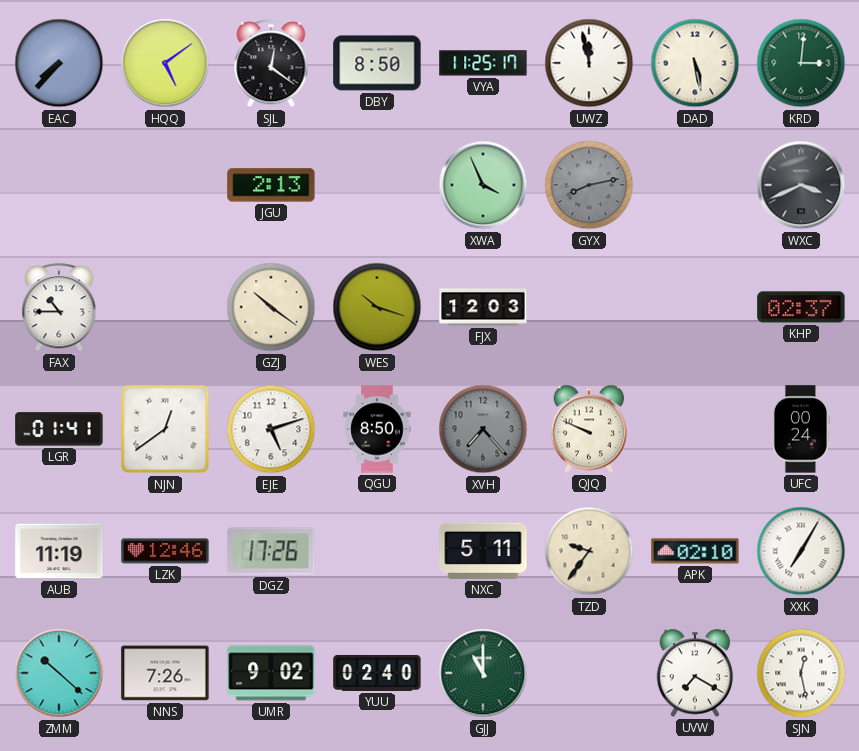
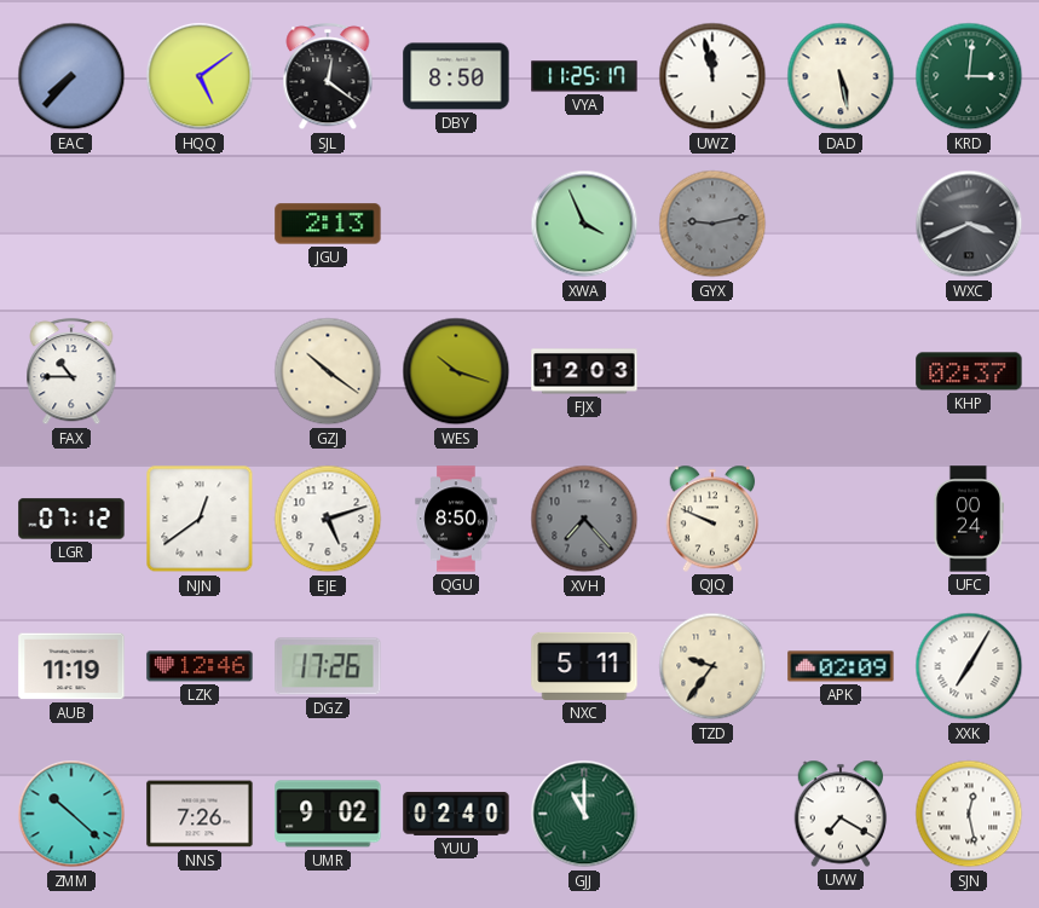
GYX: 8:13 -> 9:13
LGR: 01:41 -> 07:12
APK: 02:10 -> 02:09
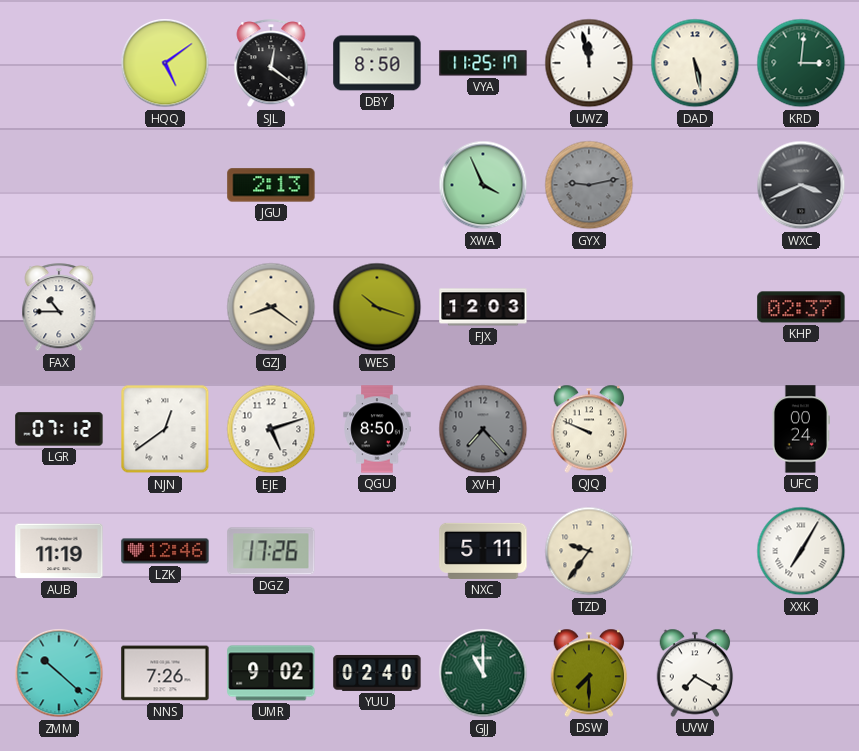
EAC: 7:37 -> none
GZJ: 10:21 -> 8:21
APK: 02:09 -> none
DSW: none -> 7:30
SJN: 12:28 -> none
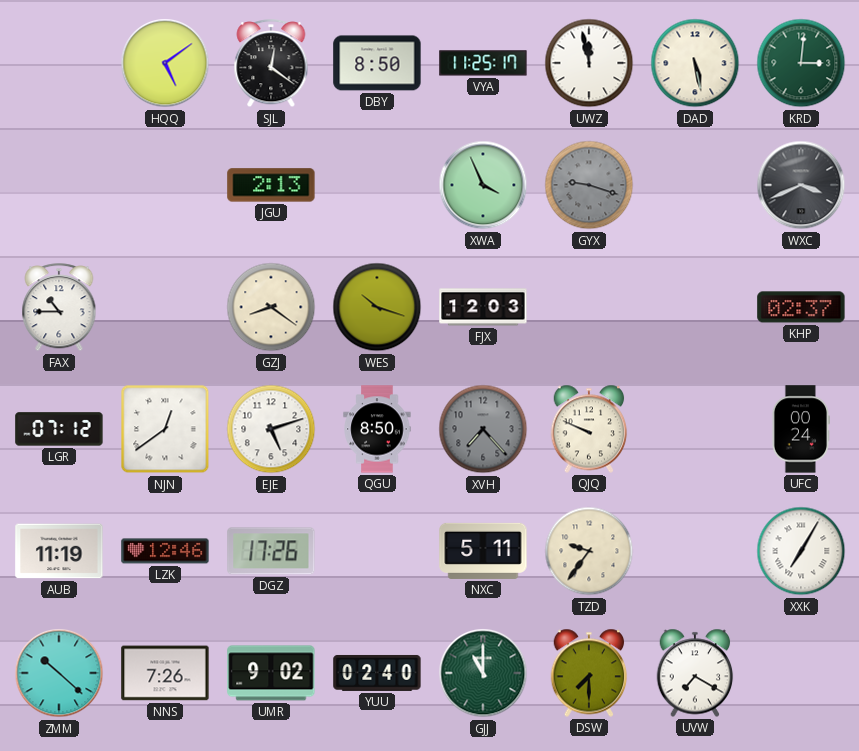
GYX: 9:13 -> 9:18
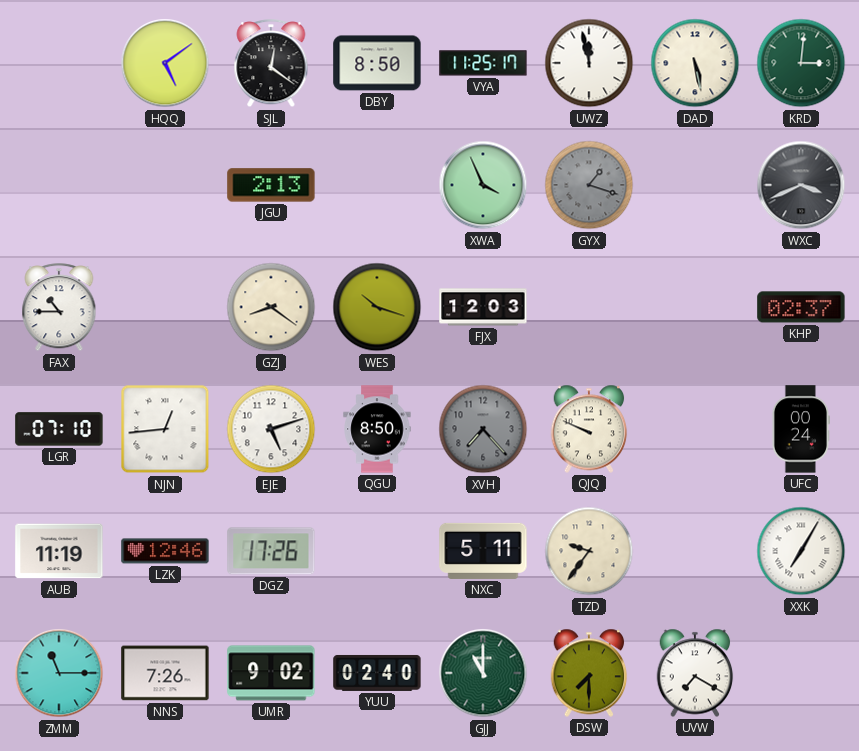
GYX: 9:18 -> 1:18
LGR: 07:12 -> 07:10
NJN: 12:39 -> 12:44
ZMM: 10:22 -> 11:15
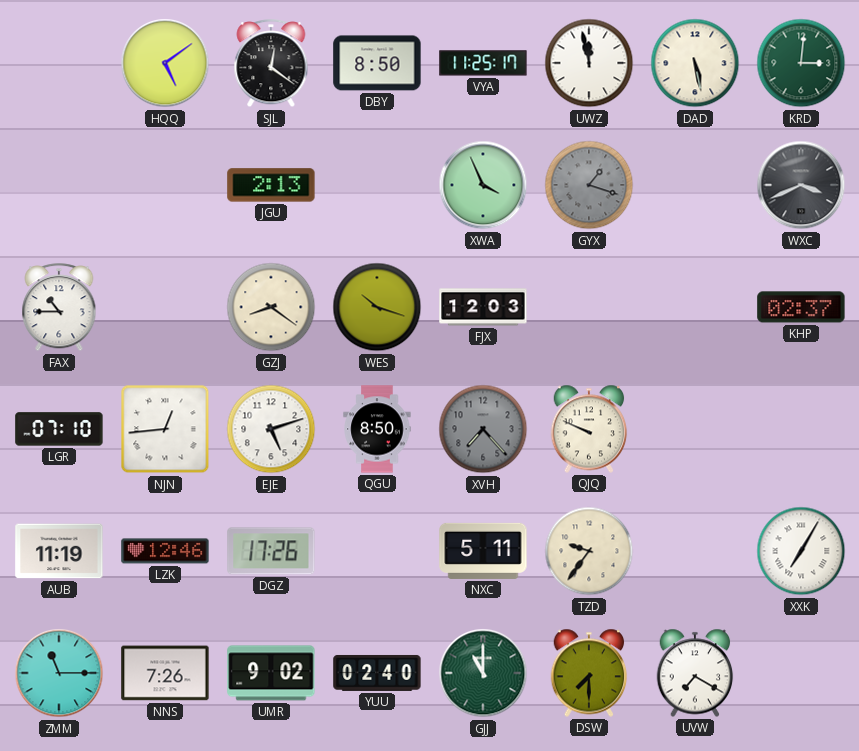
UFC: 00:24 -> none
